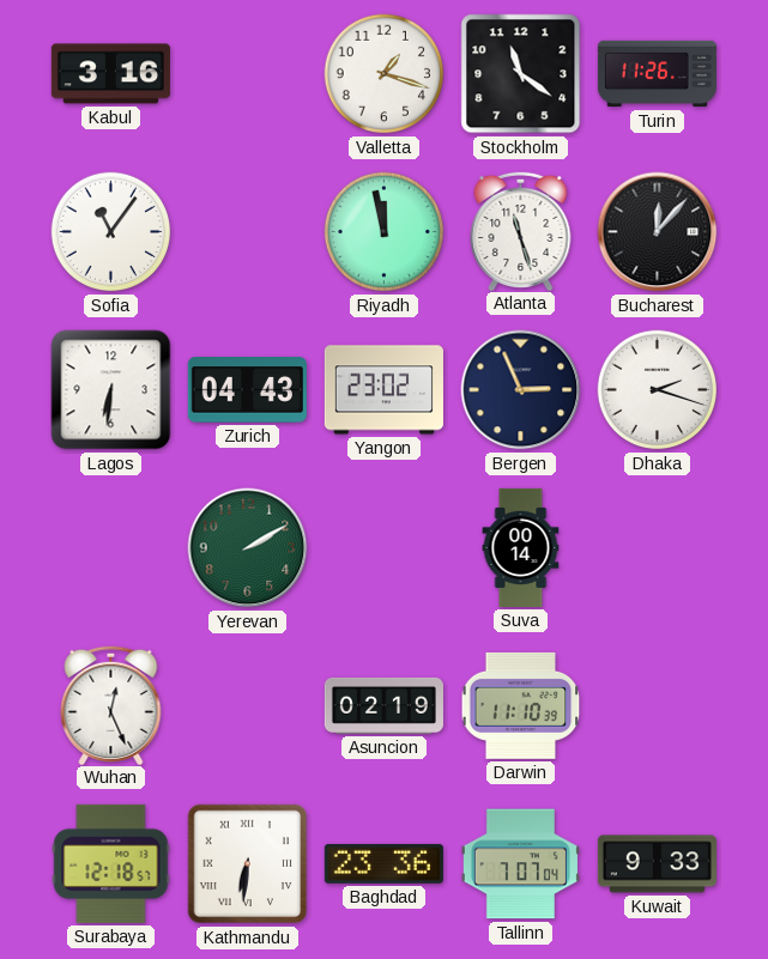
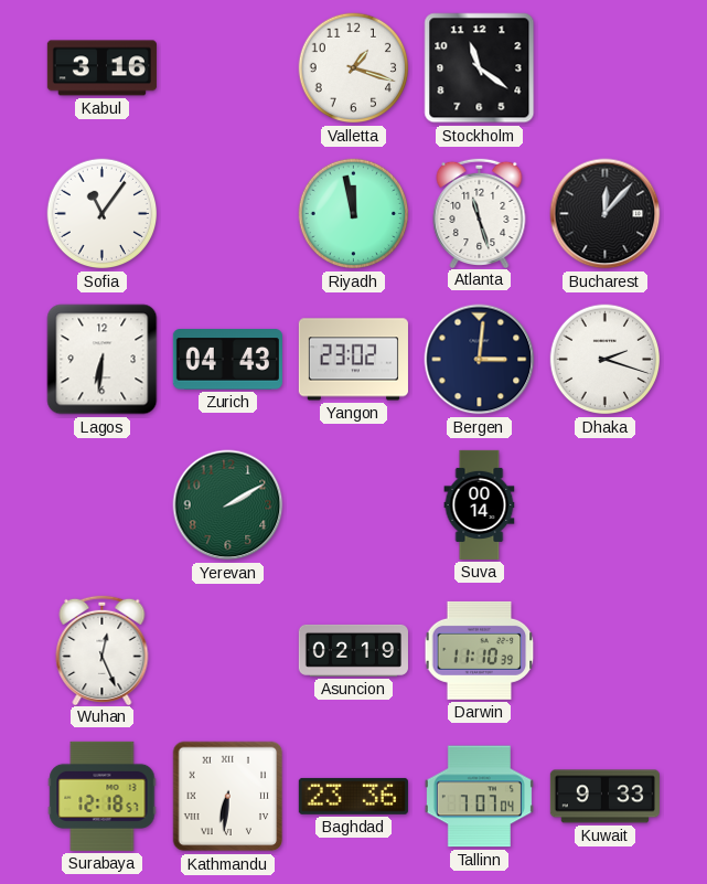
Turin: 11:26 -> none
Bergen: 2:56 -> 3:01
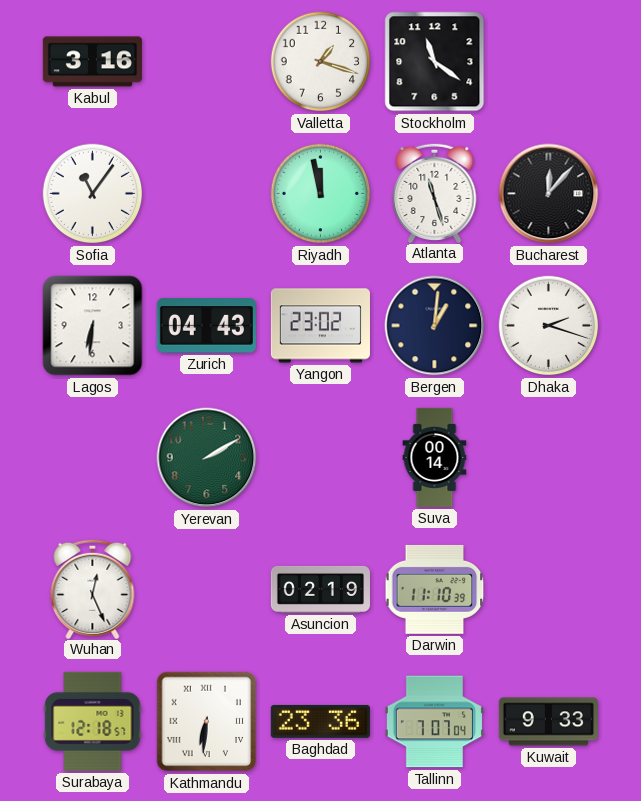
Bergen: 3:01 -> 1:01
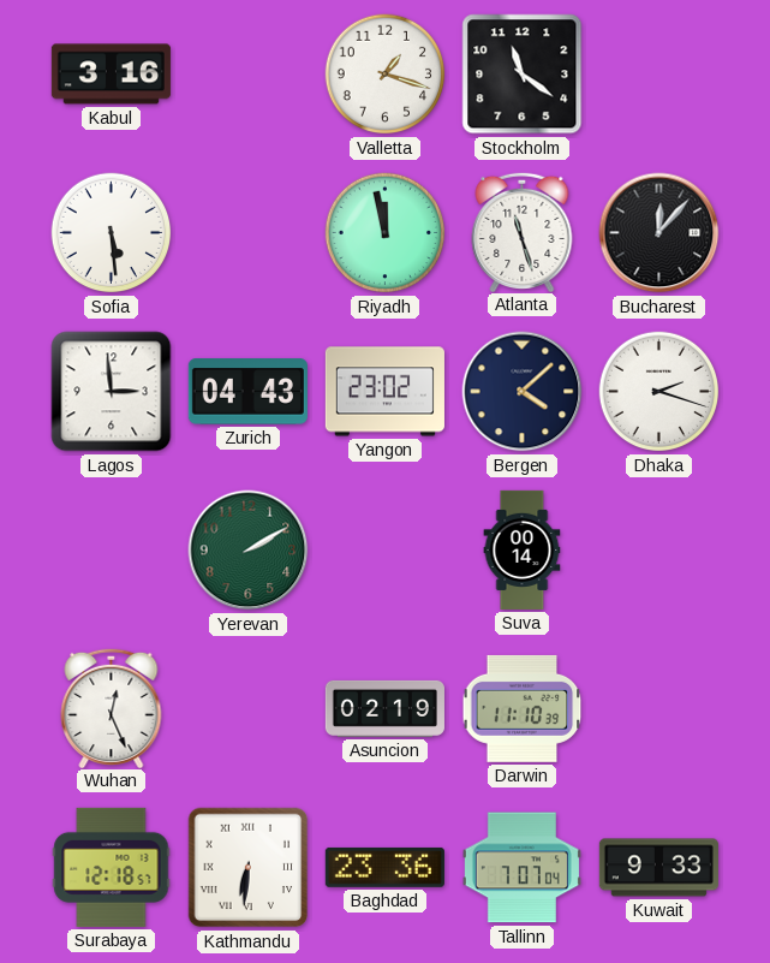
Sofia: 11:06 -> 5:29
Lagos: 6:31 -> 2:59
Bergen: 1:01 -> 4:08
